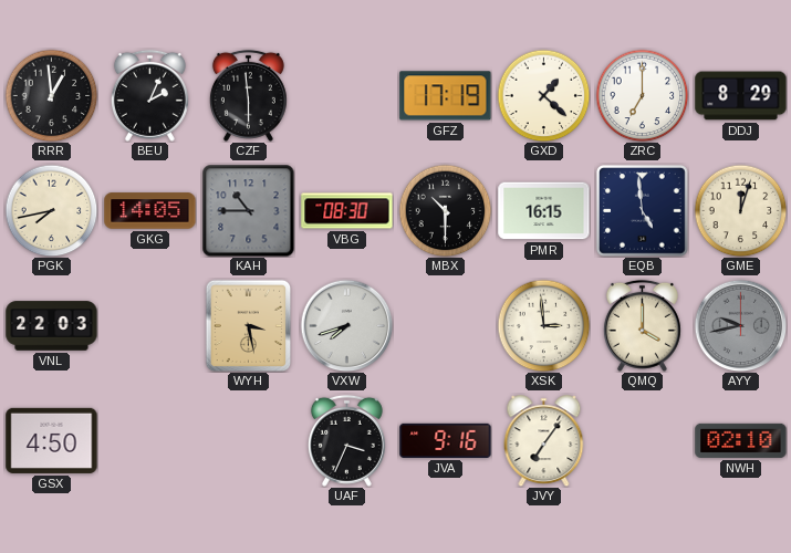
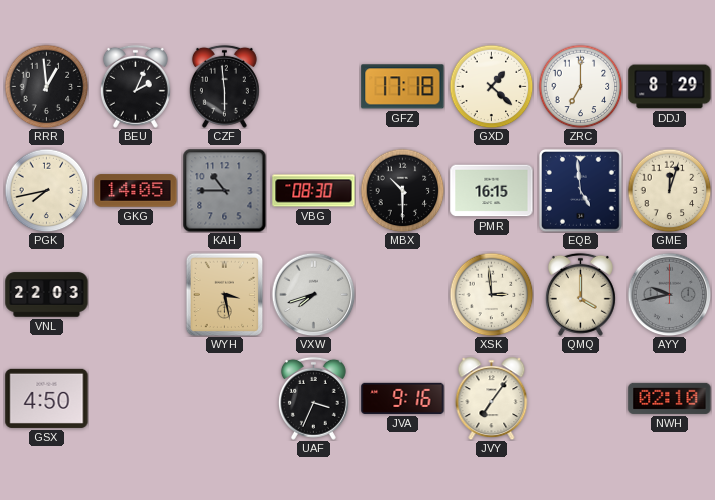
GFZ: 17:19 -> 17:18
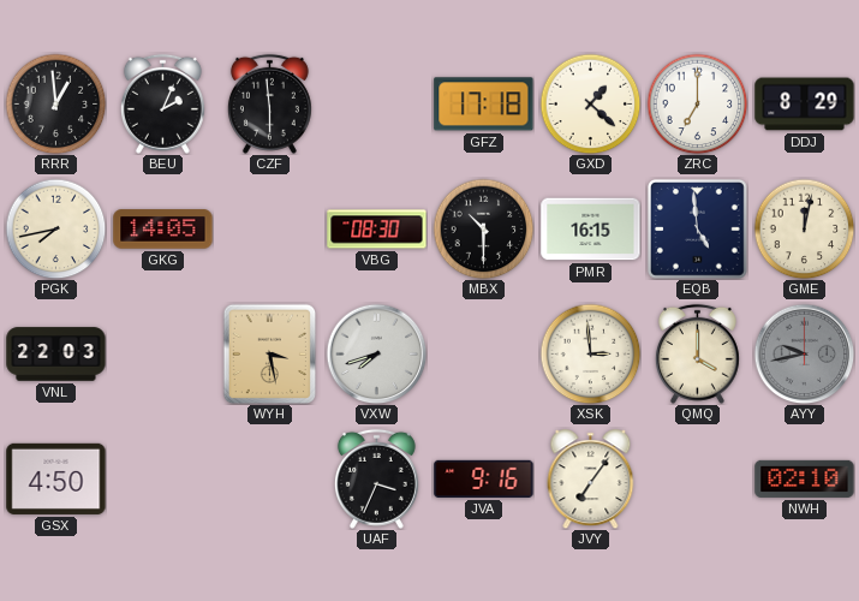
KAH: 10:45 -> none
GME: 12:03 -> 12:02
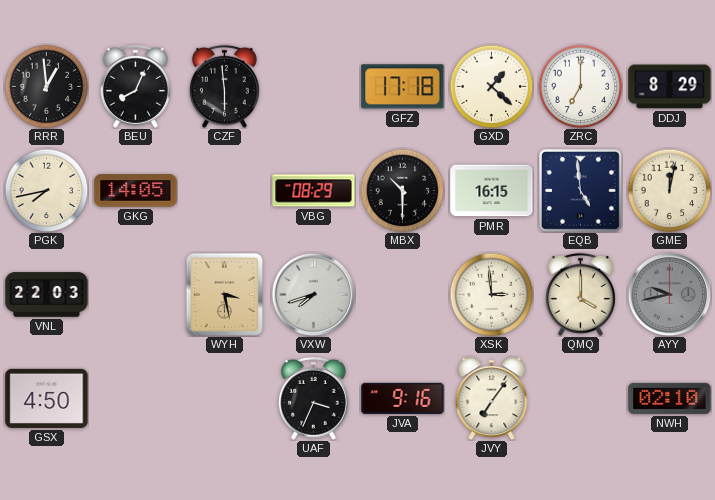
BEU: 2:04 -> 8:04
VBG: 08:30 -> 08:29
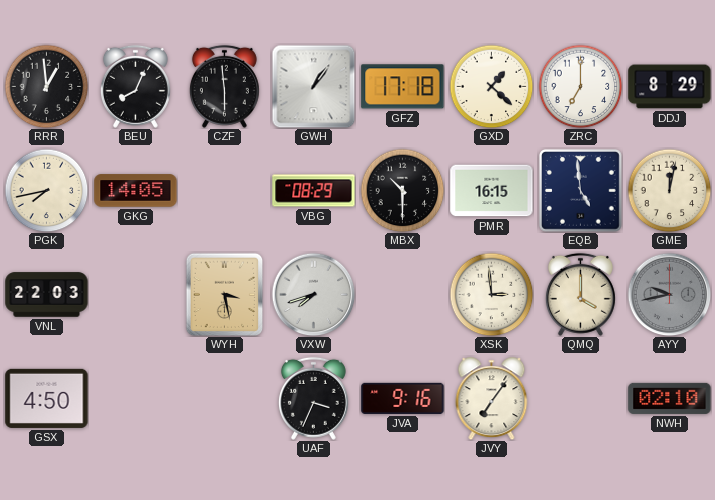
GWH: none -> 1:06
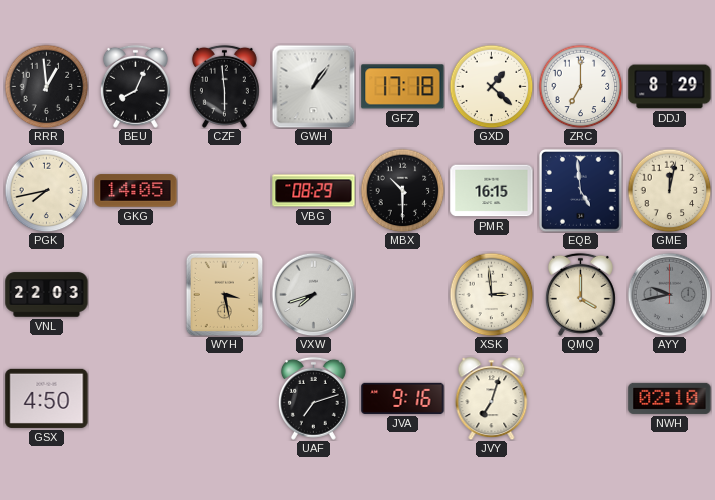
UAF: 3:34 -> 7:12
JVY: 7:06 -> 7:03
